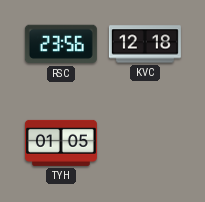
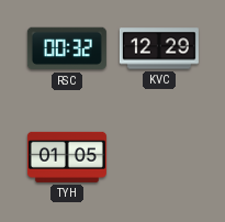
RSC: 23:56 -> 00:32
KVC: 12:18 -> 12:29
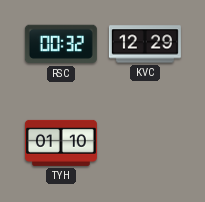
TYH: 01:05 -> 01:10
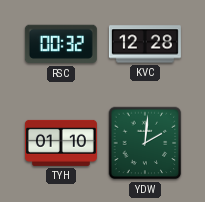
KVC: 12:29 -> 12:28
YDW: none -> 2:01
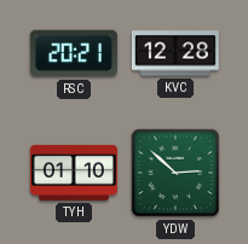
RSC: 00:32 -> 20:21
YDW: 2:01 -> 2:52
